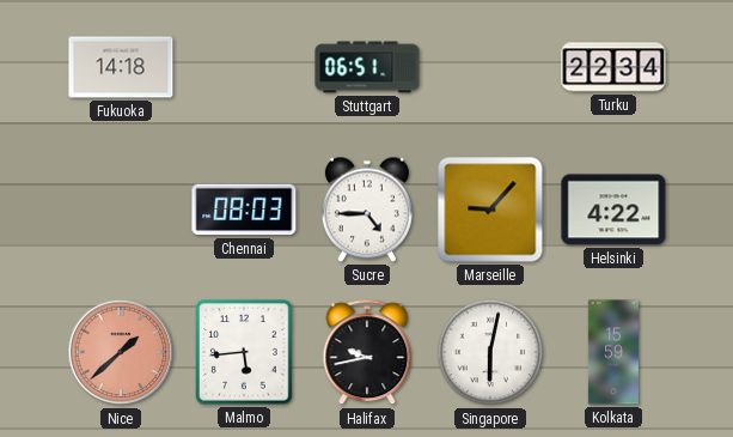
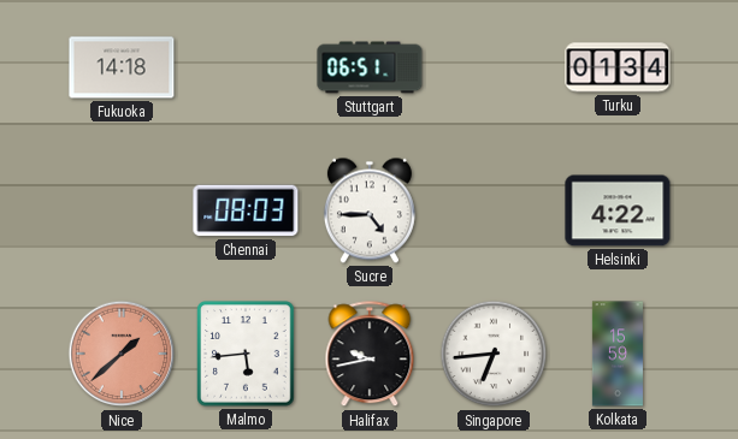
Turku: 22:34 -> 01:34
Marseille: 9:07 -> none
Singapore: 6:02 -> 6:44
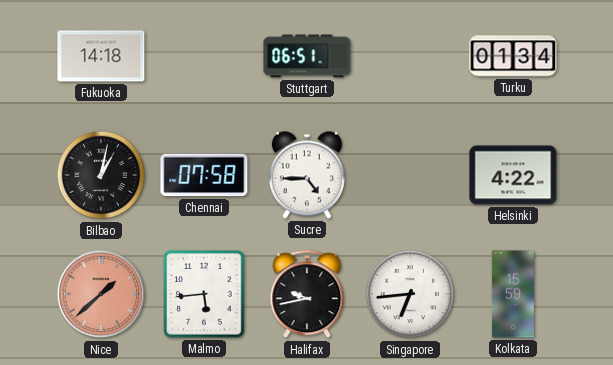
Bilbao: none -> 1:02
Chennai: 08:03 -> 07:58
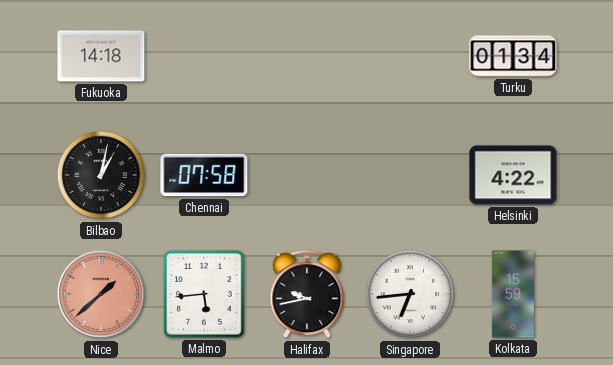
Stuttgart: 06:51 -> none
Sucre: 4:45 -> none
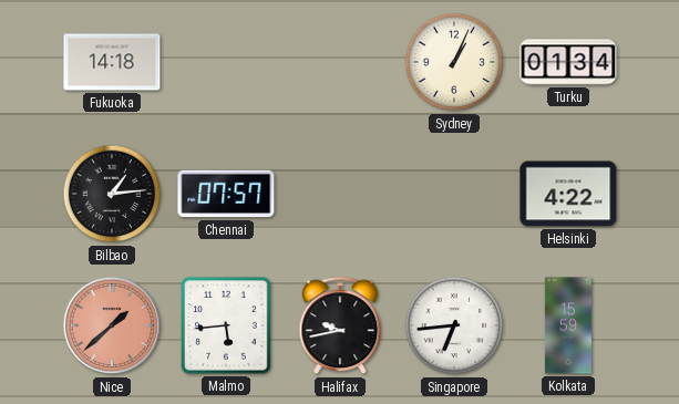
Sydney: none -> 1:04
Bilbao: 1:02 -> 1:14
Chennai: 07:58 -> 07:57
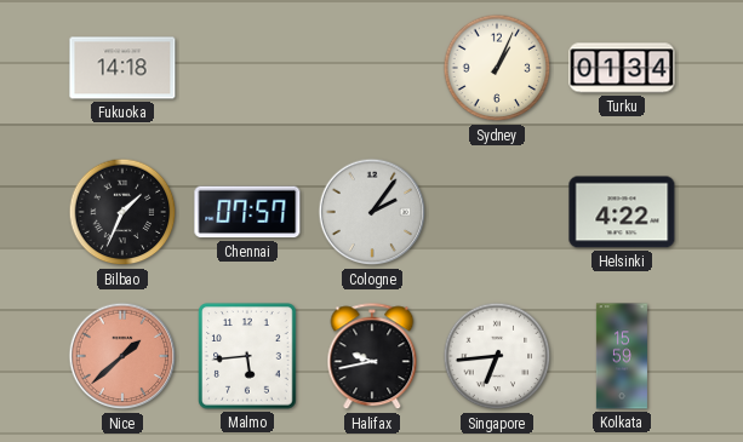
Bilbao: 1:14 -> 1:34
Cologne: none -> 2:06
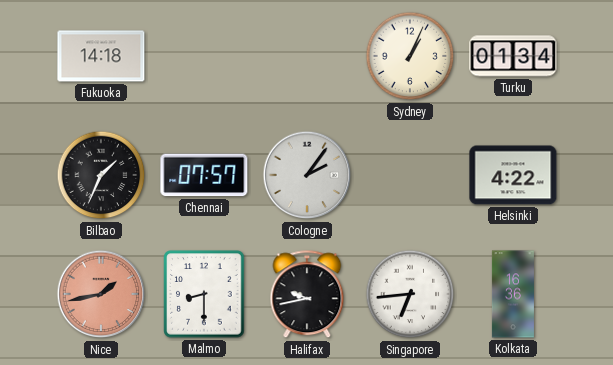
Nice: 1:38 -> 1:43
Malmo: 5:44 -> 8:30
Kolkata: 15:59 -> 16:36
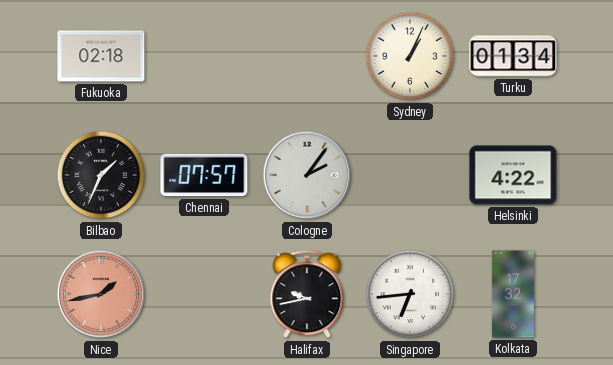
Fukuoka: 14:18 -> 02:18
Malmo: 8:30 -> none
Kolkata: 16:36 -> 17:32
